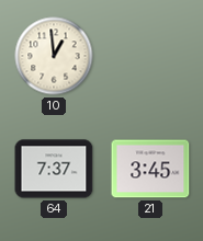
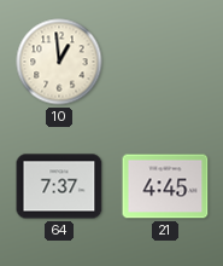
21: 3:45 -> 4:45
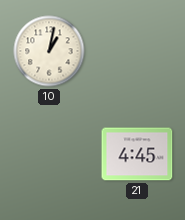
10: 12:59 -> 1:02
64: 7:37 -> none
